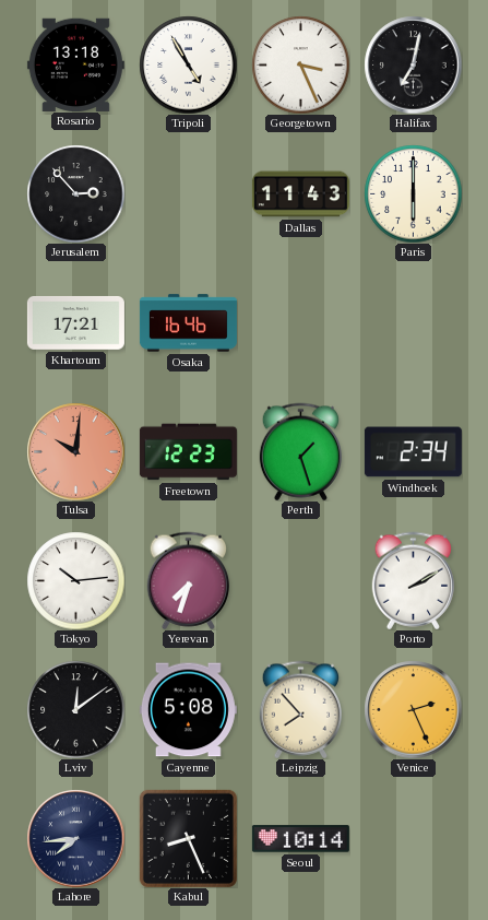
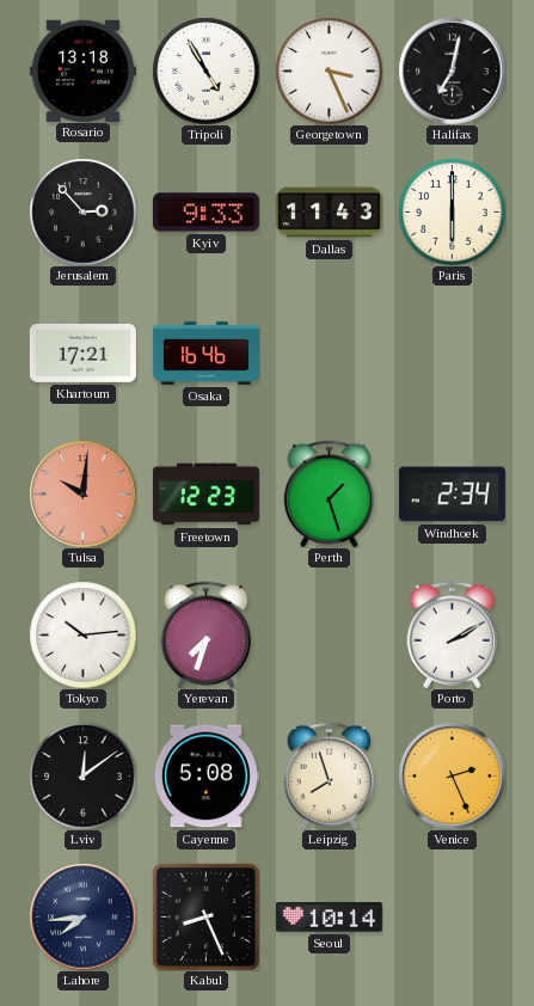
Kyiv: none -> 9:33
Leipzig: 7:53 -> 7:57
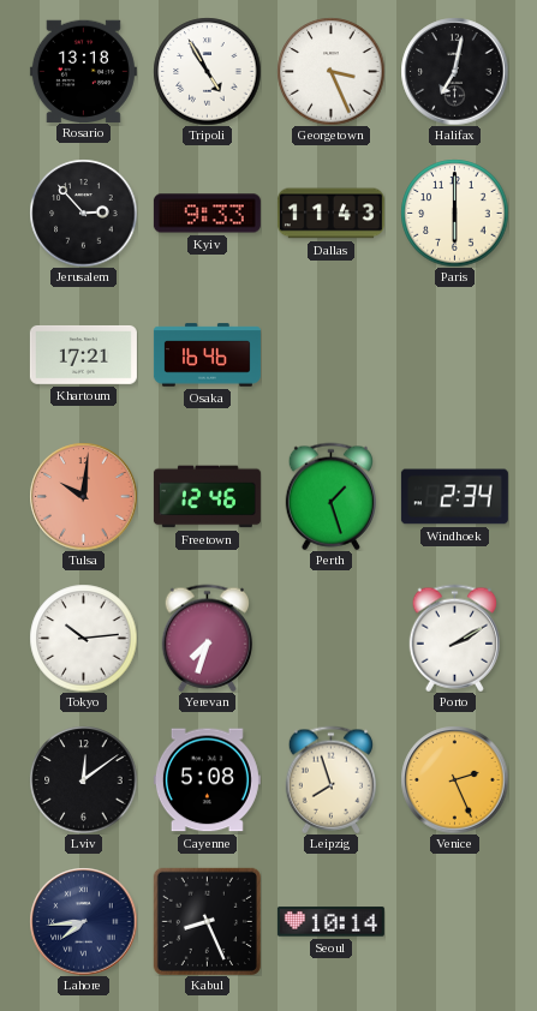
Freetown: 12:23 -> 12:46
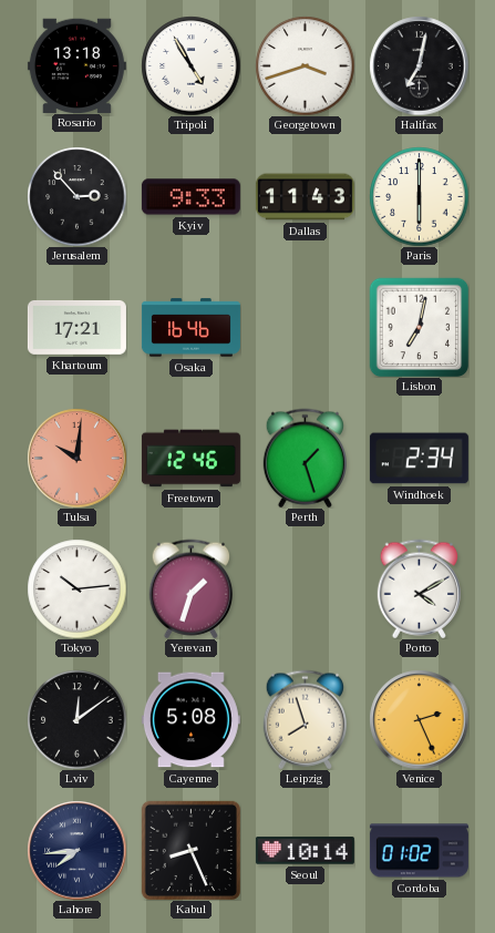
Georgetown: 3:26 -> 3:42
Lisbon: none -> 7:02
Yerevan: 7:33 -> 1:33
Porto: 2:10 -> 4:10
Cordoba: none -> 01:02
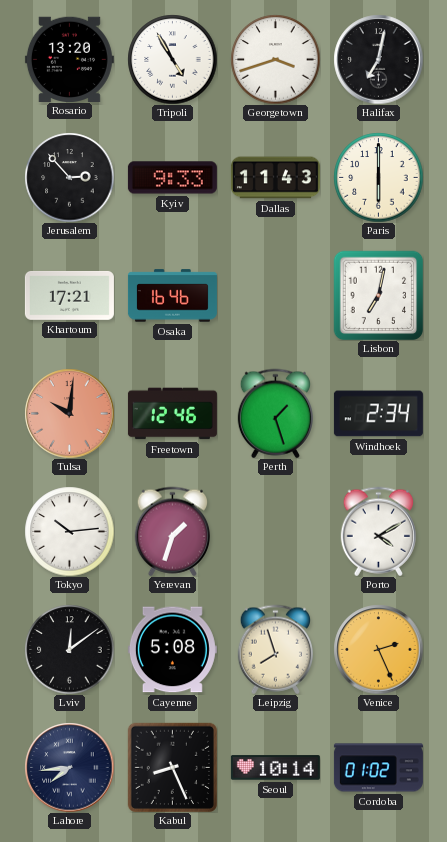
Rosario: 13:18 -> 13:20
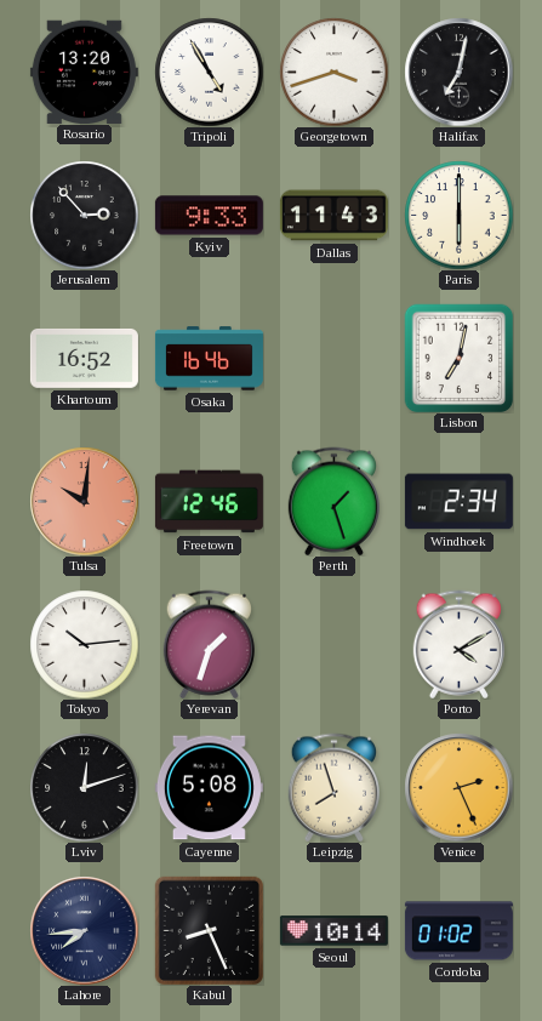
Khartoum: 17:21 -> 16:52
Lviv: 12:09 -> 12:12
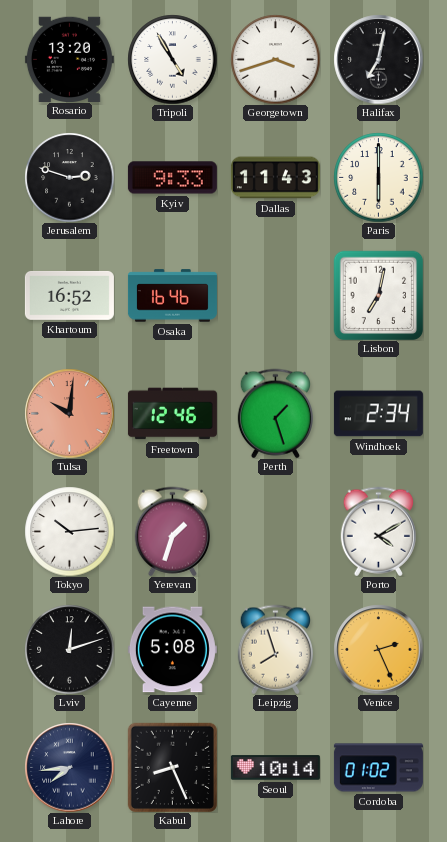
Jerusalem: 2:53 -> 2:48
